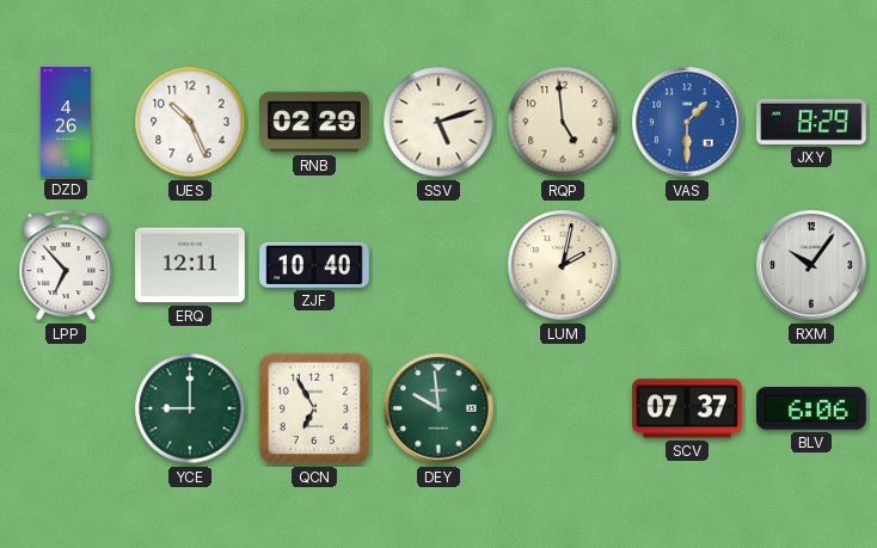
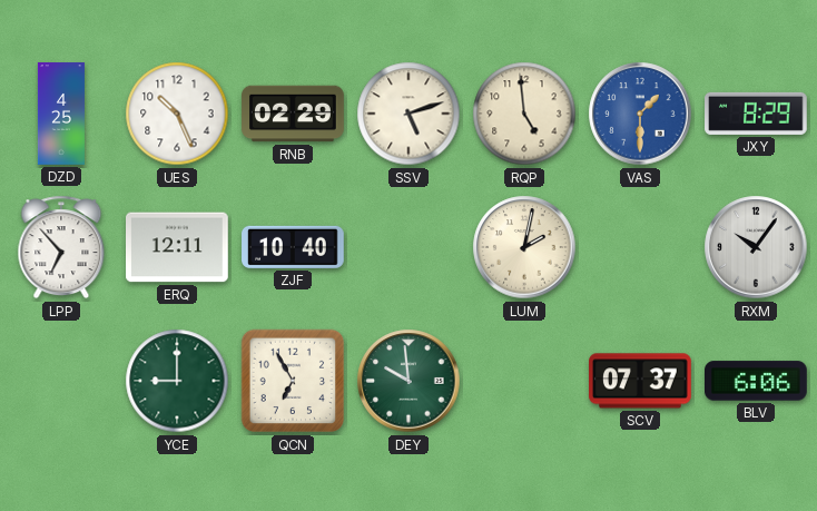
DZD: 4:26 -> 4:25
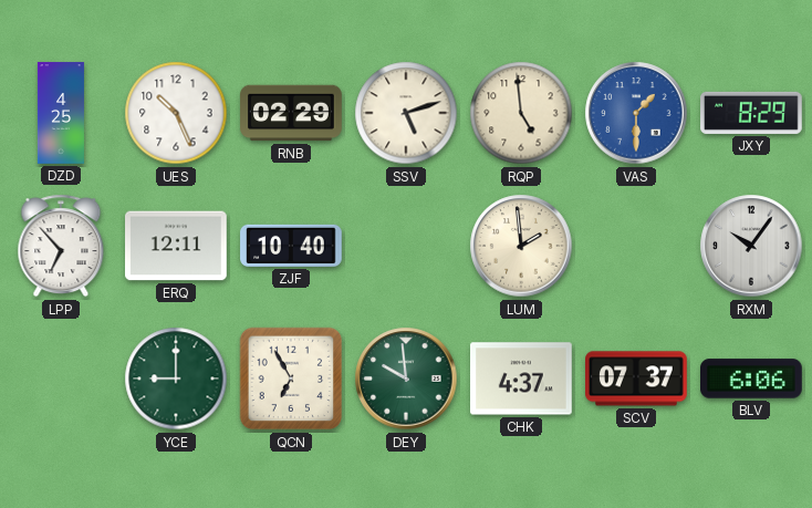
LUM: 2:02 -> 1:59
CHK: none -> 4:37
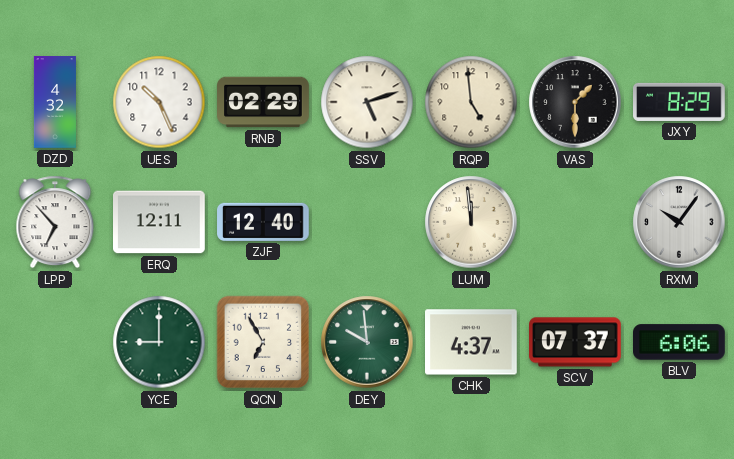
DZD: 4:25 -> 4:32
VAS dial: blue -> black
ZJF: 10:40 -> 12:40
LUM: 1:59 -> 11:59
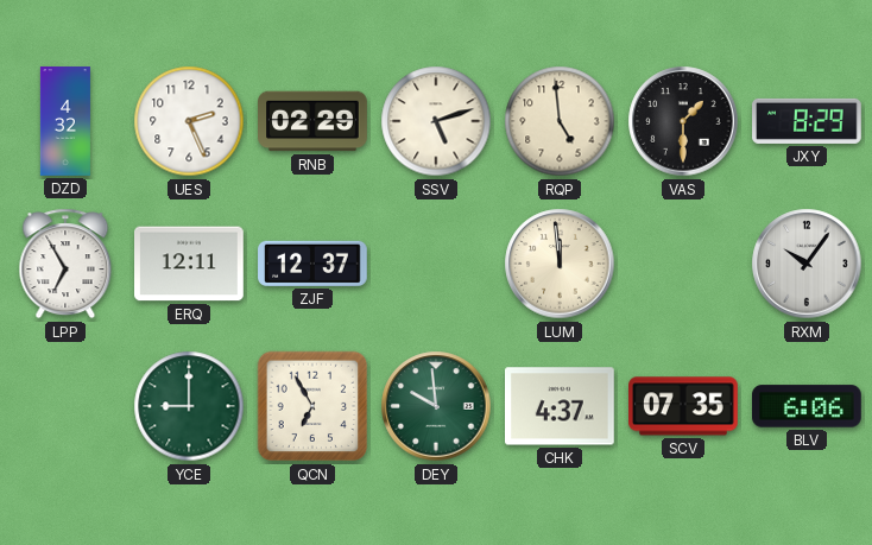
UES: 10:26 -> 2:26
LPP: 6:53 -> 6:55
ZJF: 12:40 -> 12:37
SCV: 07:37 -> 07:35
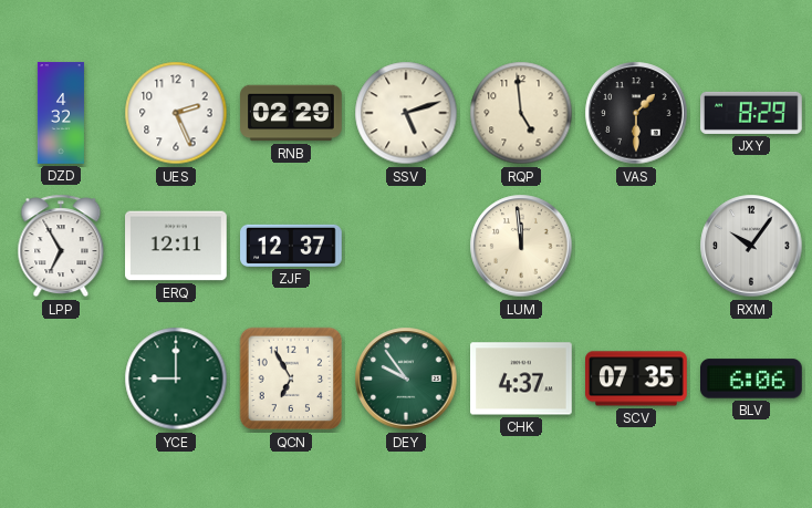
DEY: 9:59 -> 9:54
